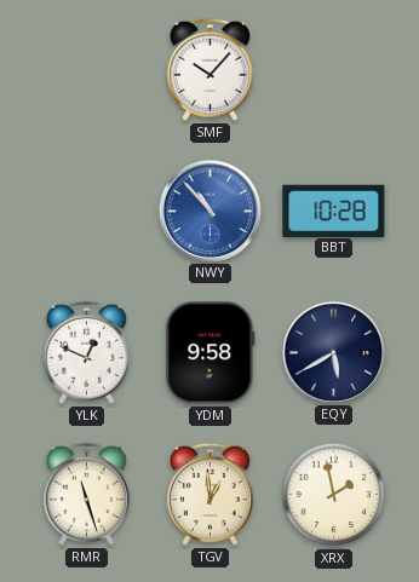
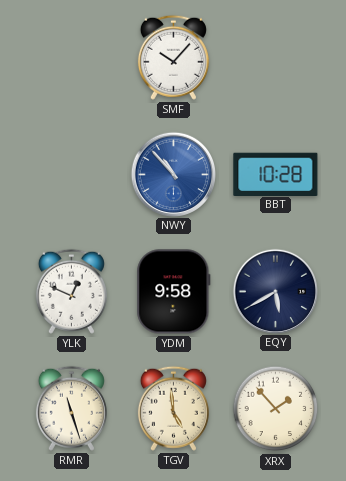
TGV: 12:59 -> 4:59
XRX: 1:58 -> 1:53
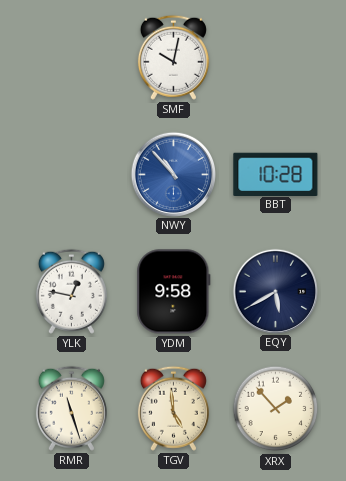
SMF: 10:07 -> 10:02
YLK: 12:49 -> 12:47
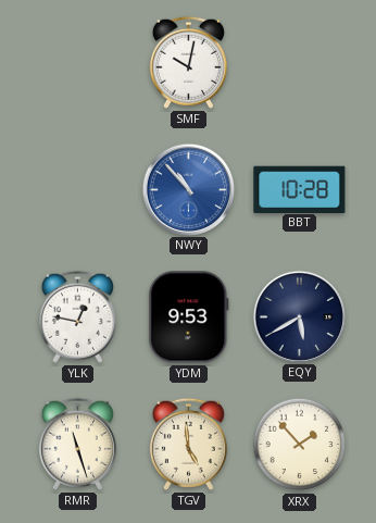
YDM: 9:58 -> 9:53
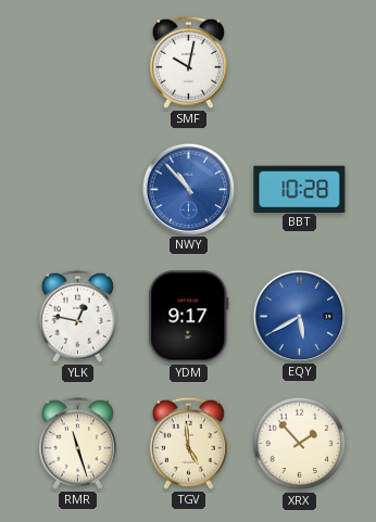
YDM: 9:53 -> 9:17
EQY dial: navy -> blue
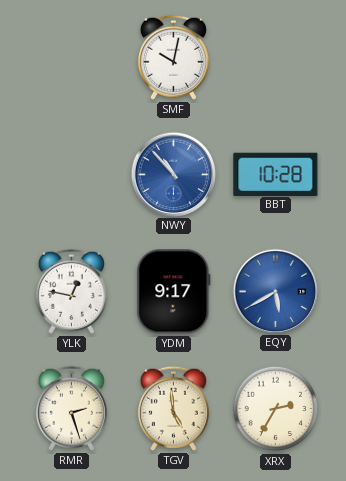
RMR: 11:27 -> 2:27
XRX: 1:53 -> 2:35
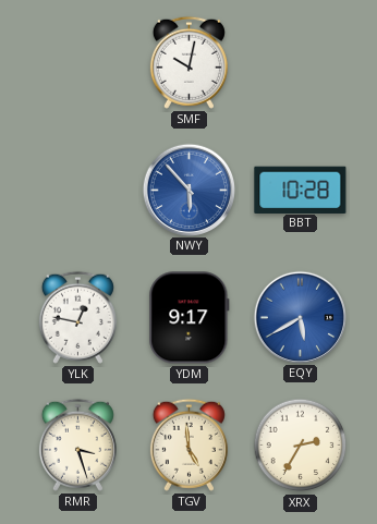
NWY: 10:53 -> 5:53
RMR: 2:27 -> 3:27
